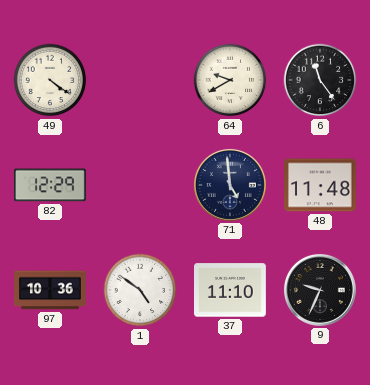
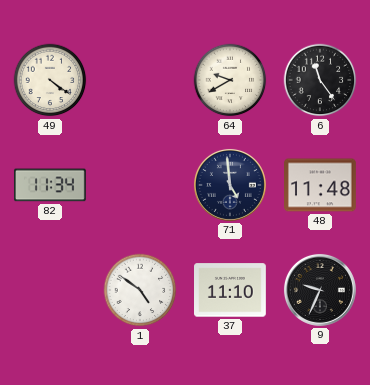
82: 12:29 -> 11:34
97: 10:36 -> none
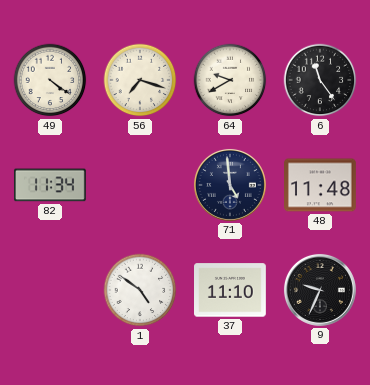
56: none -> 7:18
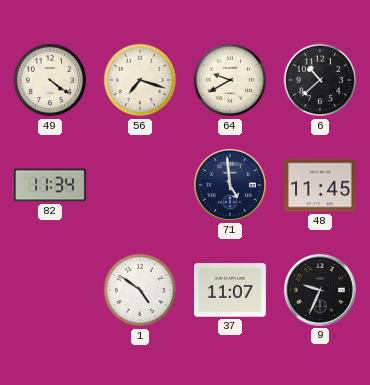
6: 11:24 -> 10:38
48: 11:48 -> 11:45
37: 11:10 -> 11:07
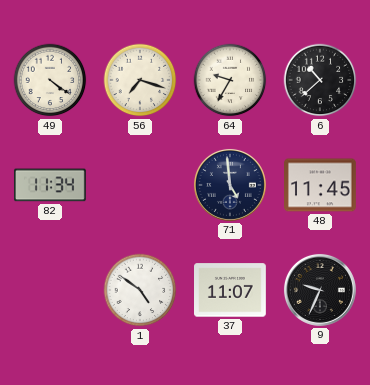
64: 9:40 -> 9:35
